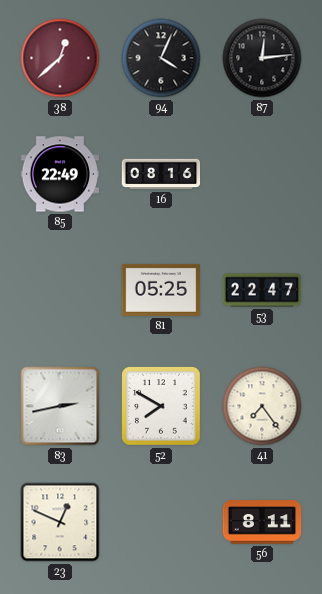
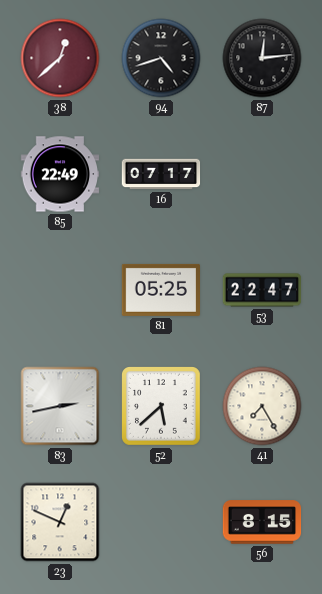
94: 4:04 -> 4:42
16: 08:16 -> 07:17
52: 7:50 -> 5:38
41: 7:24 -> 7:25
56: 8:11 -> 8:15
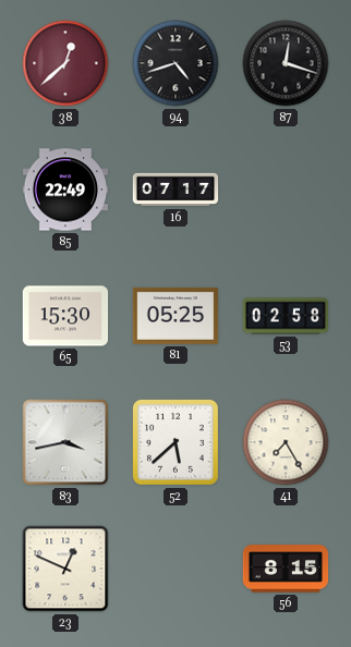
87: 12:14 -> 12:18
65: none -> 15:30
53: 22:47 -> 02:58
83: 2:43 -> 3:43
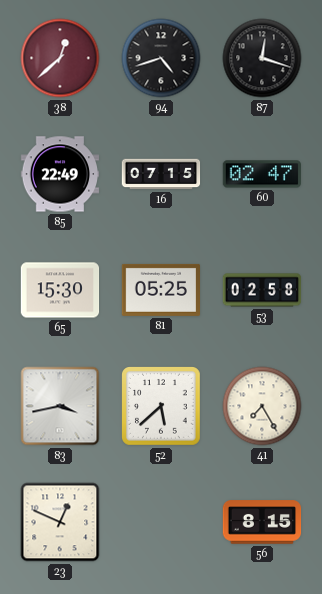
16: 07:17 -> 07:15
60: none -> 02:47
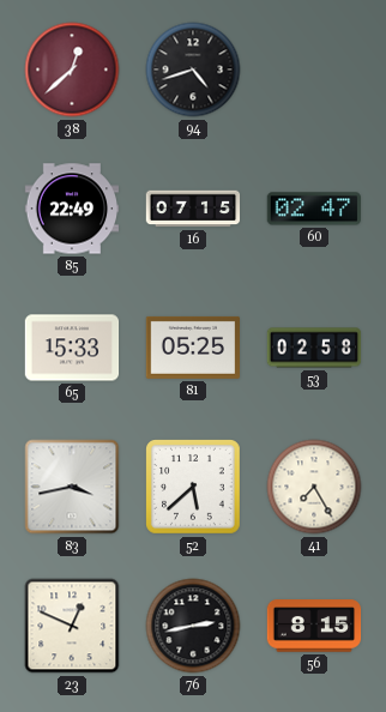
87: 12:18 -> none
65: 15:30 -> 15:33
76: none -> 2:43
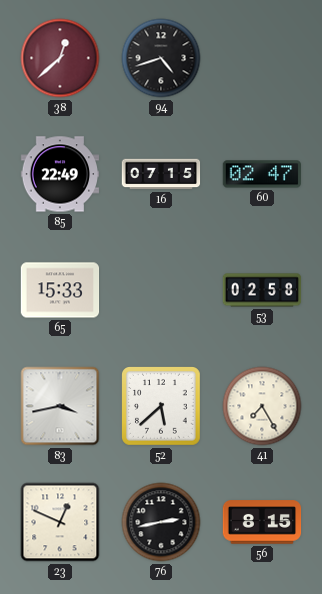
81: 05:25 -> none
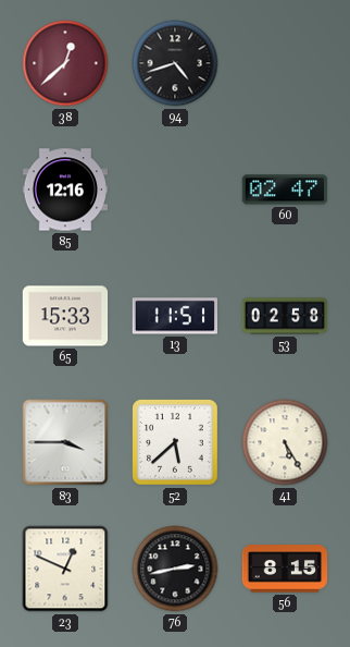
85: 22:49 -> 12:16
16: 07:15 -> none
13: none -> 11:51
83: 3:43 -> 3:45
41: 7:25 -> 5:25
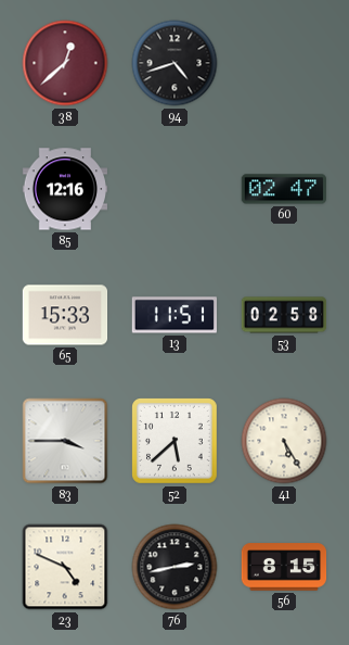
23: 12:49 -> 4:49
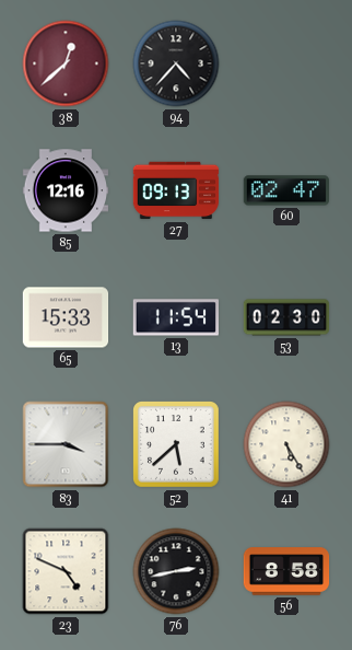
94: 4:42 -> 4:37
27: none -> 09:13
13: 11:51 -> 11:54
53: 02:58 -> 02:30
56: 8:15 -> 8:58
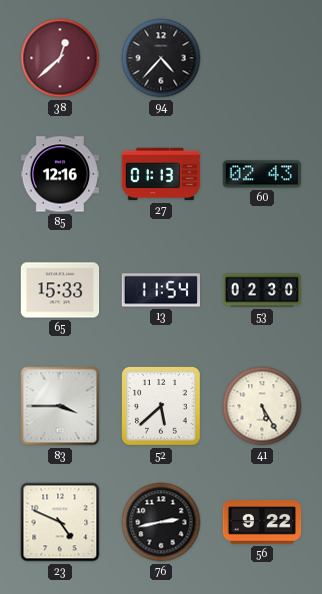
27: 09:13 -> 01:13
60: 02:47 -> 02:43
56: 8:58 -> 9:22
